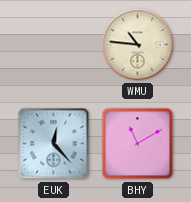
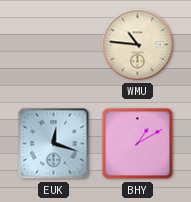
EUK: 12:23 -> 12:18
BHY: 11:10 -> 1:10
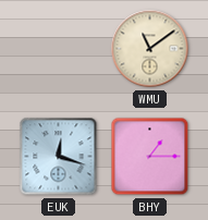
WMU: 10:46 -> 11:09
BHY: 1:10 -> 1:15
